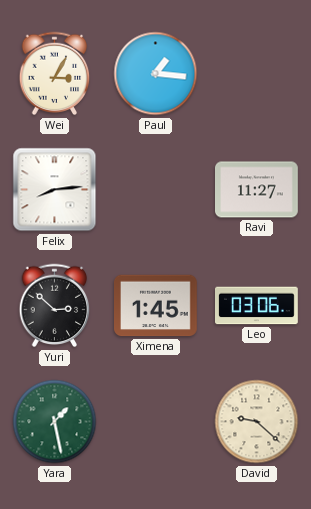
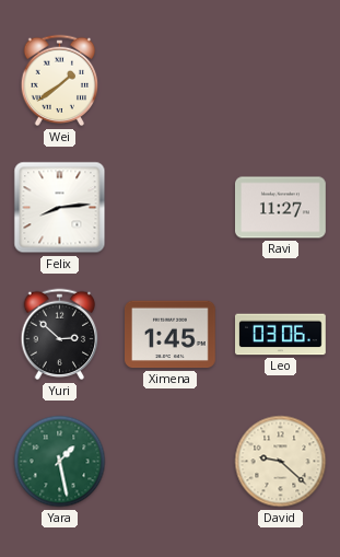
Wei: 3:05 -> 1:39
Paul: 1:16 -> none
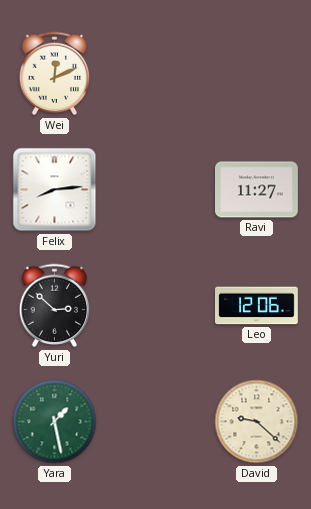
Wei: 1:39 -> 12:11
Ximena: 1:45 -> none
Leo: 03:06 -> 12:06
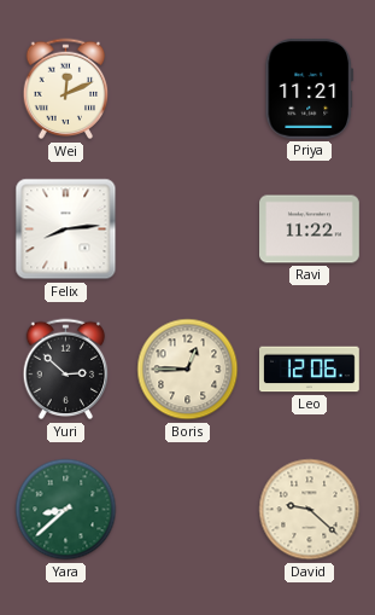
Priya: none -> 11:21
Ravi: 11:27 -> 11:22
Boris: none -> 12:45
Yara: 1:28 -> 8:38
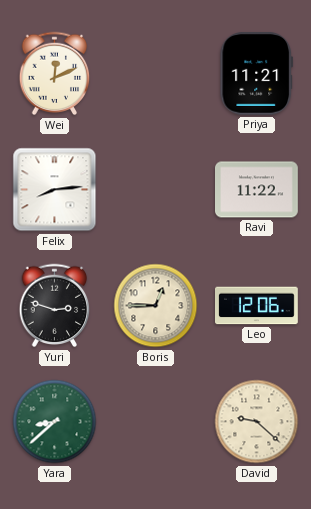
Yuri: 2:52 -> 2:48
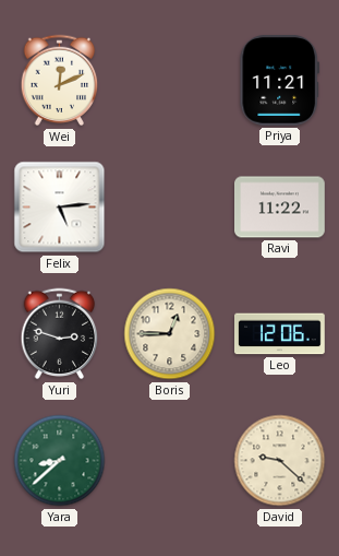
Felix: 8:14 -> 5:14
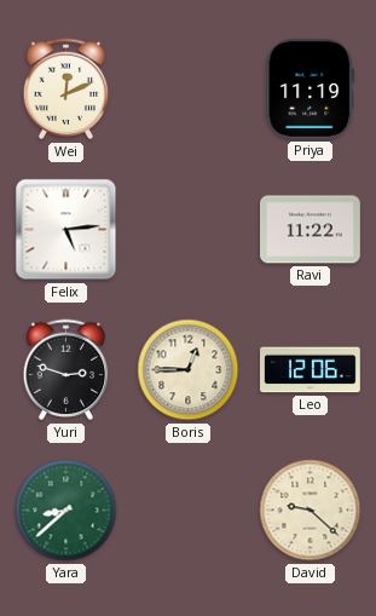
Priya: 11:21 -> 11:19
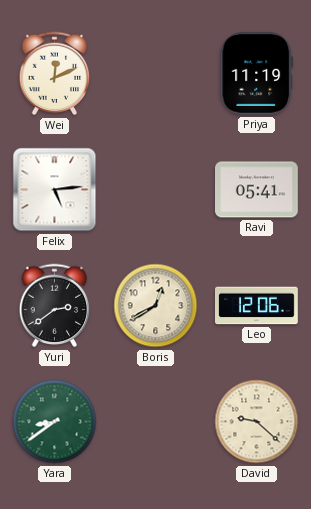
Ravi: 11:22 -> 05:41
Yuri: 2:48 -> 2:39
Boris: 12:45 -> 12:40
Yara: 8:38 -> 8:39
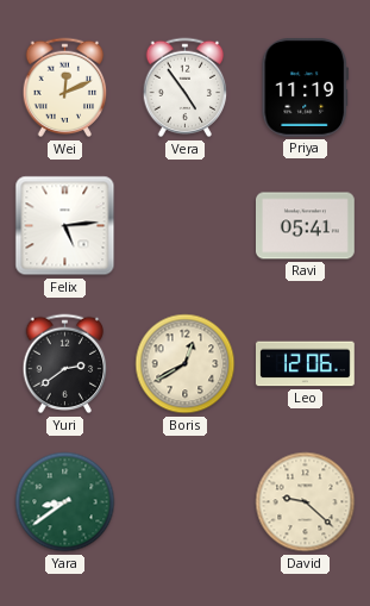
Vera: none -> 4:54
